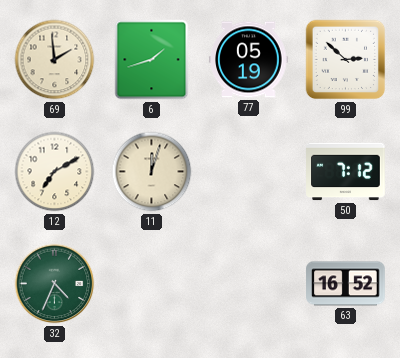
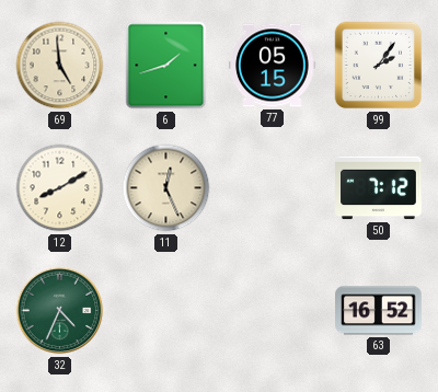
69: 1:59 -> 4:59
77: 05:19 -> 05:15
99: 2:52 -> 2:06
12: 7:10 -> 8:10
11: 12:03 -> 12:26
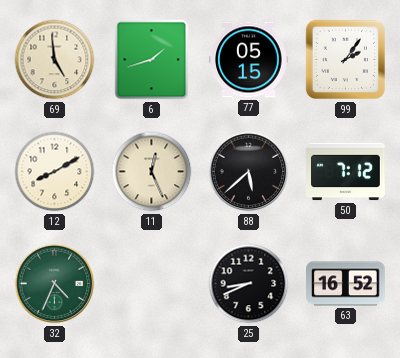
88: none -> 5:38
25: none -> 8:41
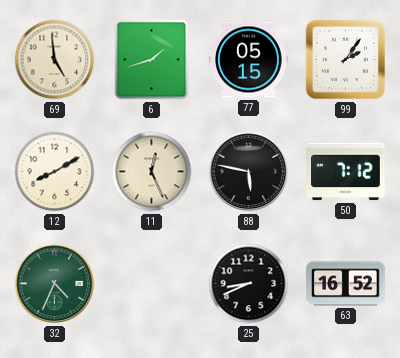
88: 5:38 -> 5:47
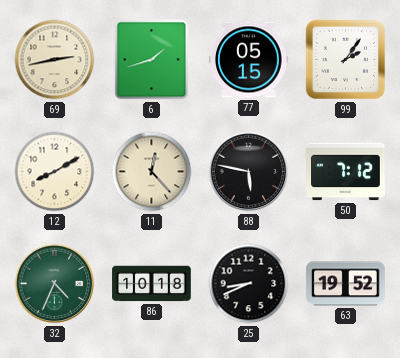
69: 4:59 -> 2:43
11: 12:26 -> 12:23
86: none -> 10:18
63: 16:52 -> 19:52
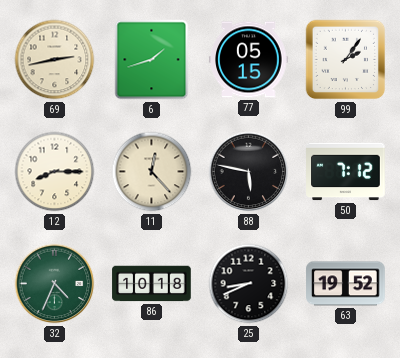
12: 8:10 -> 8:15
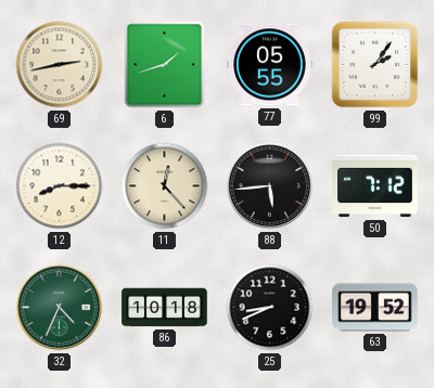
77: 05:15 -> 05:55
88: 5:47 -> 5:44
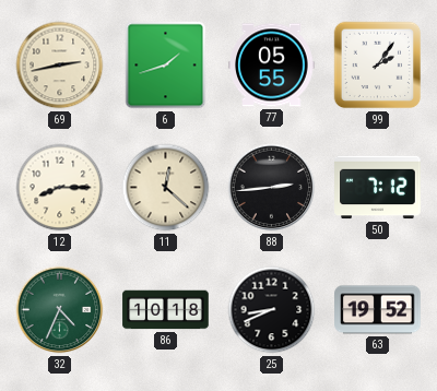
11: 12:23 -> 12:22
88: 5:44 -> 2:44
